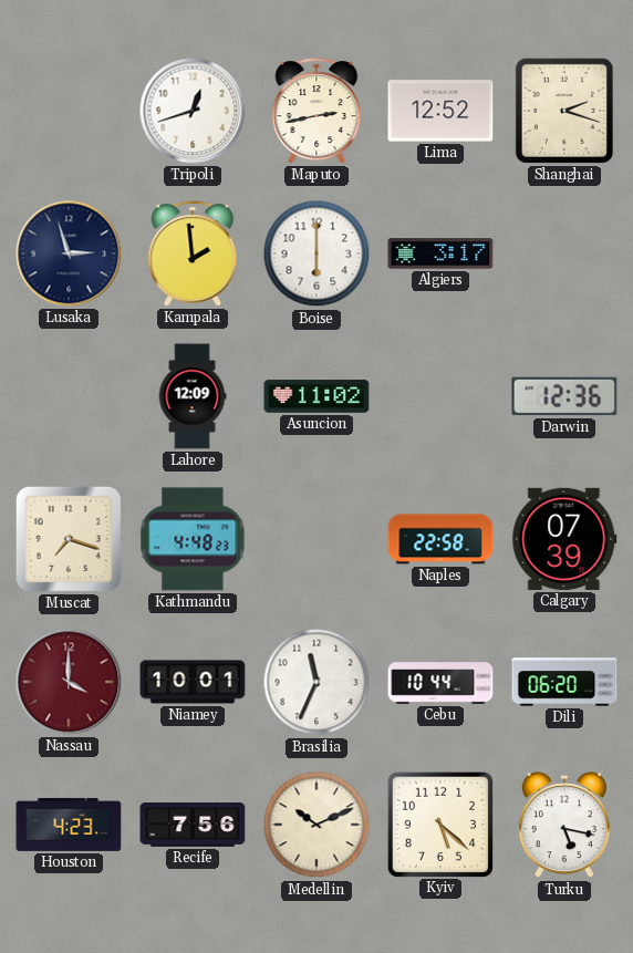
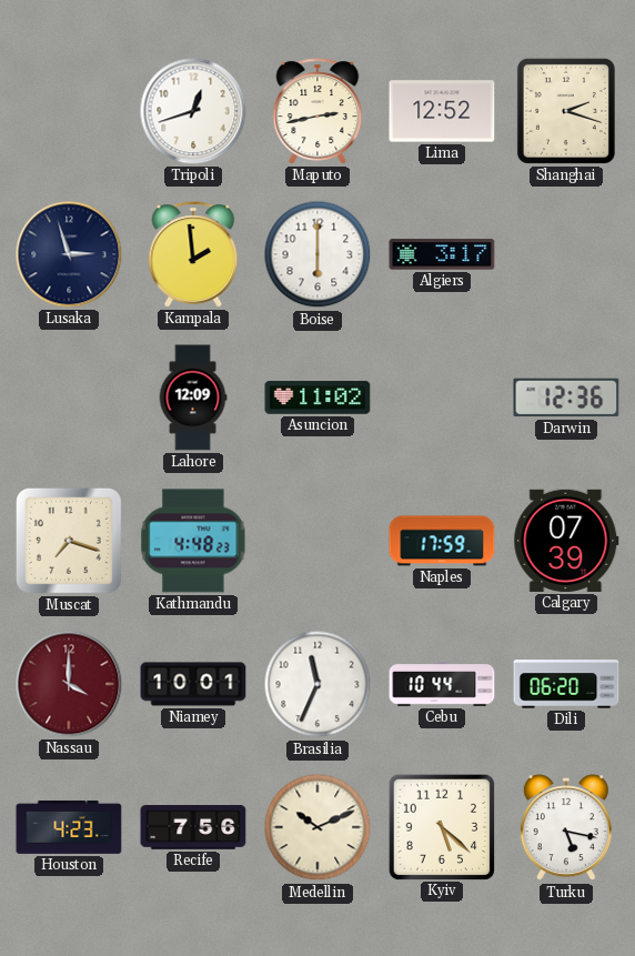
Naples: 22:58 -> 17:59
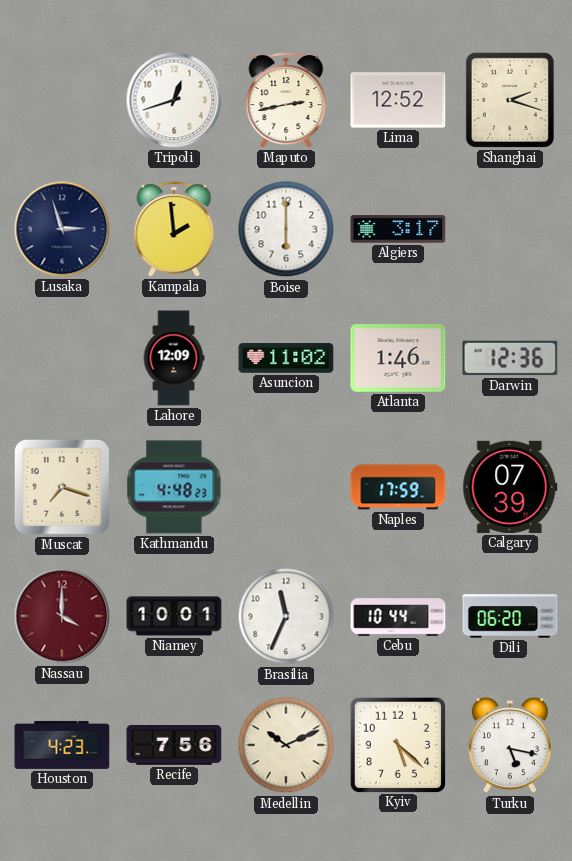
Atlanta: none -> 1:46
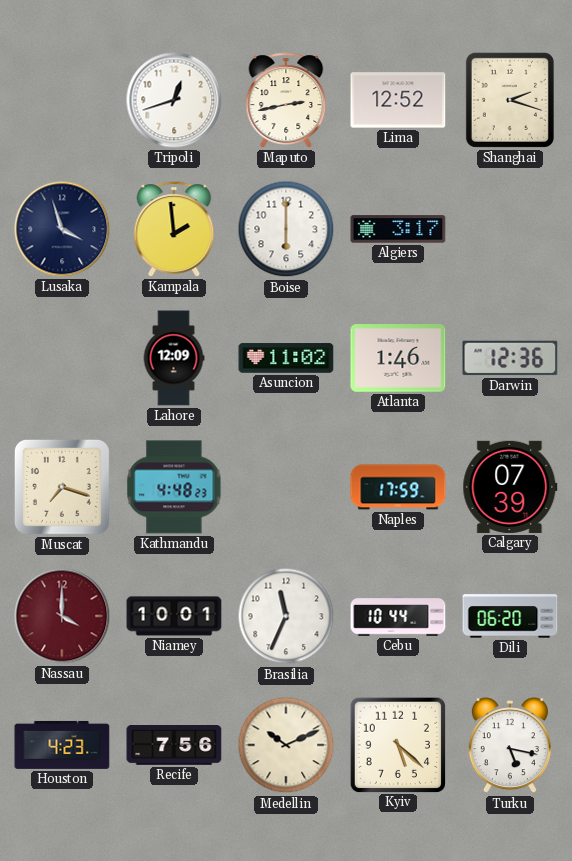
Lusaka: 2:57 -> 3:57
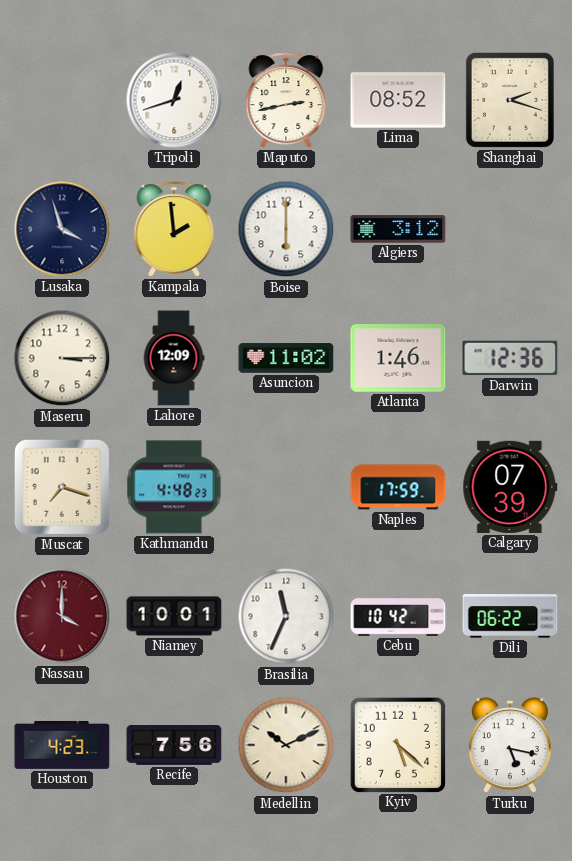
Lima: 12:52 -> 08:52
Algiers: 3:17 -> 3:12
Maseru: none -> 3:15
Cebu: 10:44 -> 10:42
Dili: 06:20 -> 06:22
